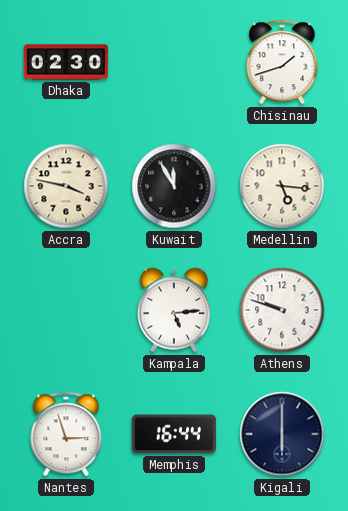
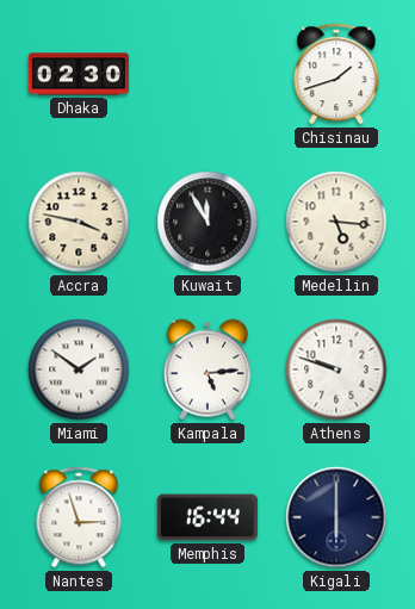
Miami: none -> 1:51
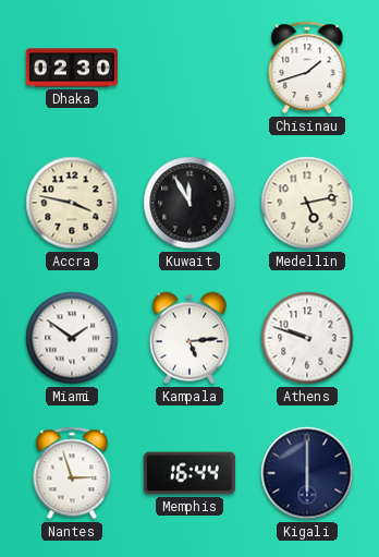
Medellin: 5:16 -> 5:13
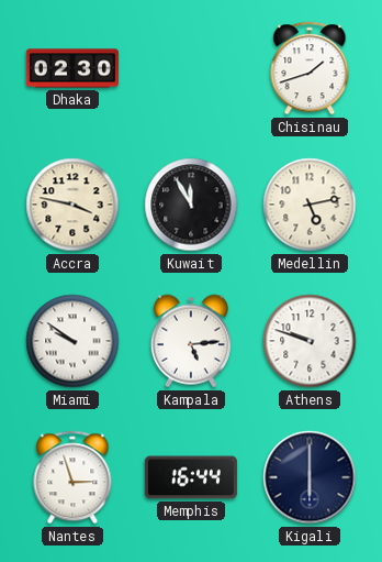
Miami: 1:51 -> 9:51
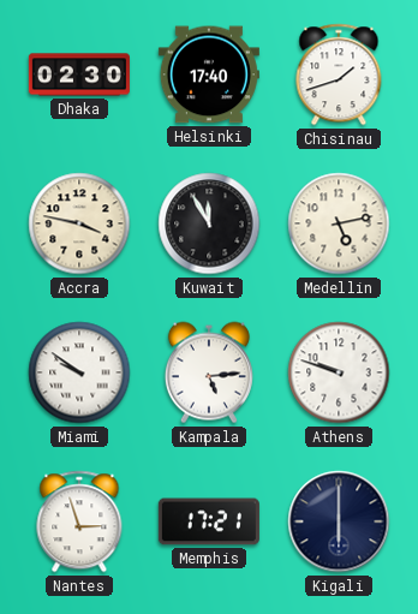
Helsinki: none -> 17:40
Memphis: 16:44 -> 17:21
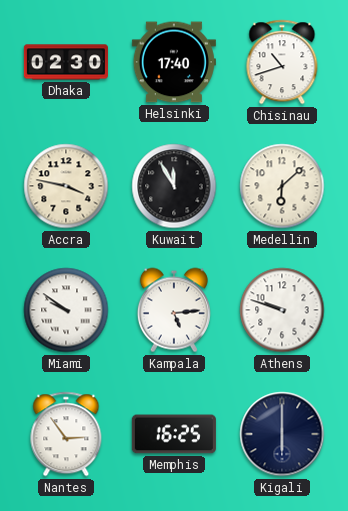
Chisinau: 1:42 -> 10:42
Medellin: 5:13 -> 6:08
Nantes: 2:57 -> 2:54
Memphis: 17:21 -> 16:25
